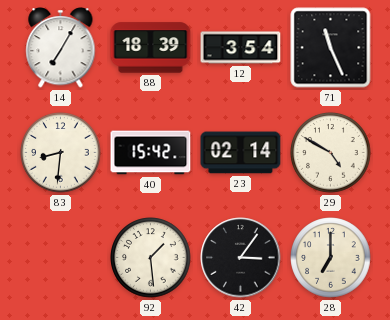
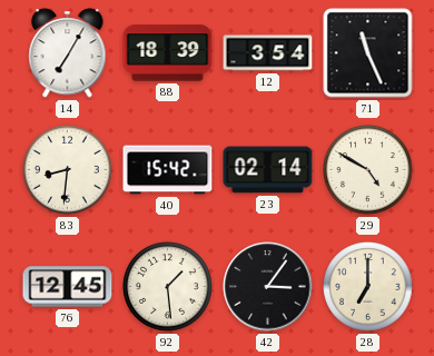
76: none -> 12:45
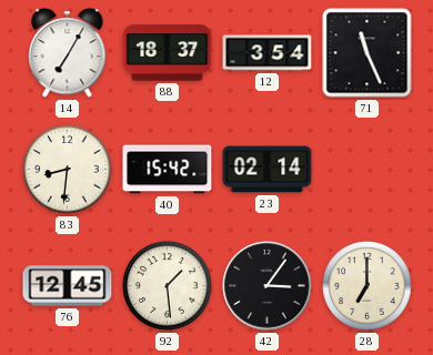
88: 18:39 -> 18:37
29: 4:50 -> none
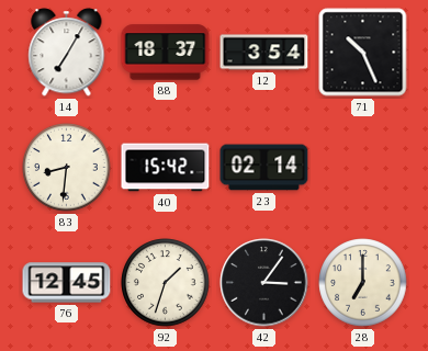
71: 11:26 -> 10:26
92: 1:29 -> 1:33
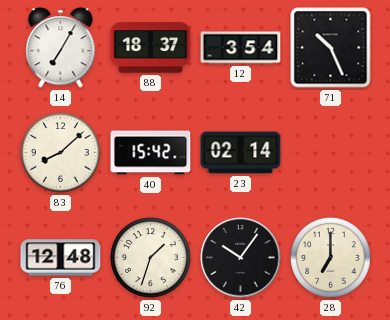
83: 8:31 -> 8:08
76: 12:45 -> 12:48
42: 3:06 -> 10:06
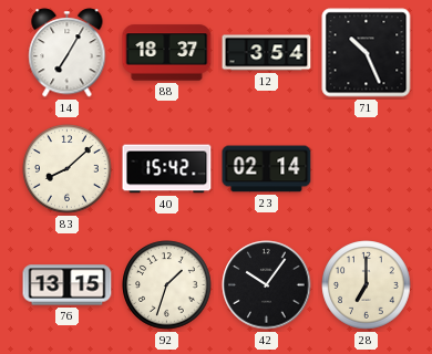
76: 12:48 -> 13:15
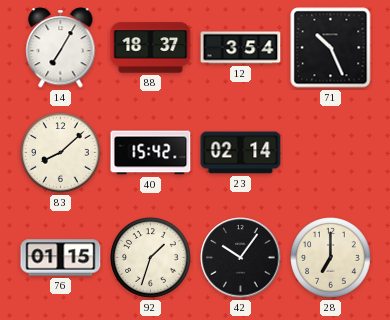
76: 13:15 -> 01:15
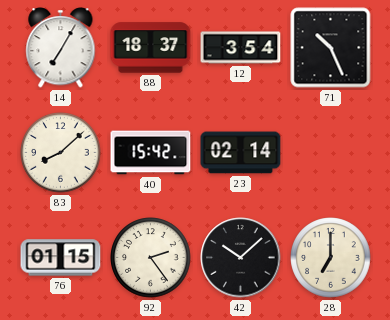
92: 1:33 -> 2:24
42: 10:06 -> 10:08
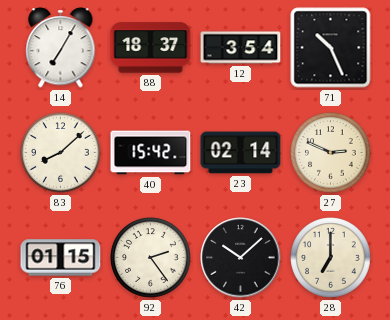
27: none -> 2:49
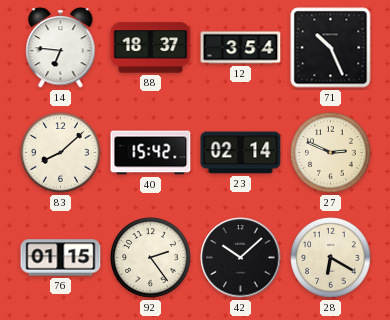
14: 7:05 -> 6:46
28: 7:00 -> 6:20
